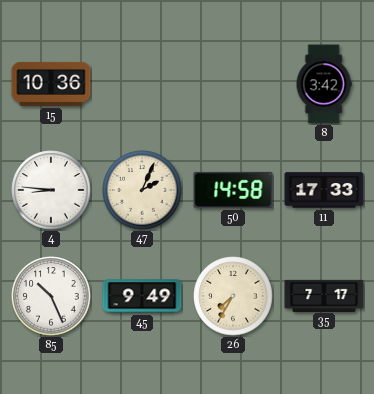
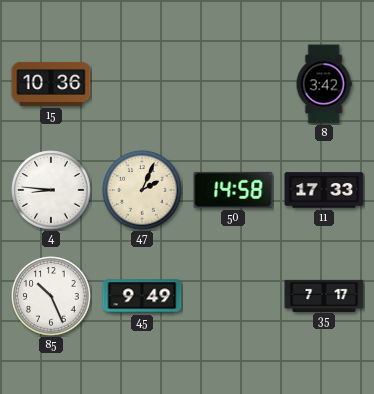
26: 7:35 -> none
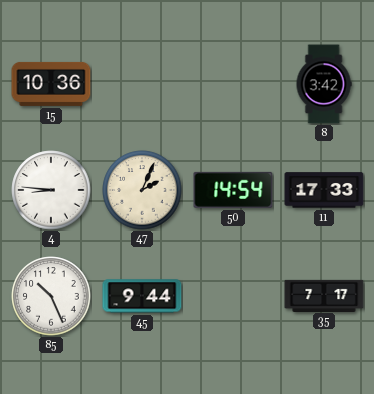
50: 14:58 -> 14:54
45: 9:49 -> 9:44
